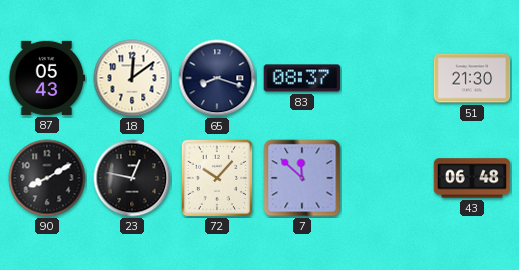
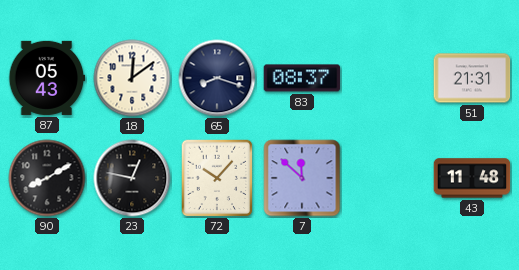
51: 21:30 -> 21:31
43: 06:48 -> 11:48
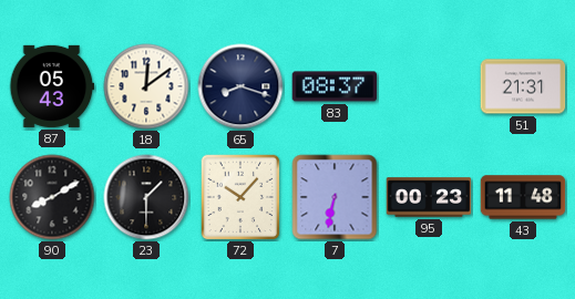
23: 12:47 -> 1:30
7: 11:52 -> 6:32
95: none -> 00:23
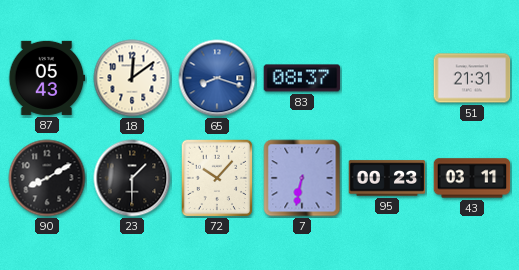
65 dial: navy -> blue
43: 11:48 -> 03:11
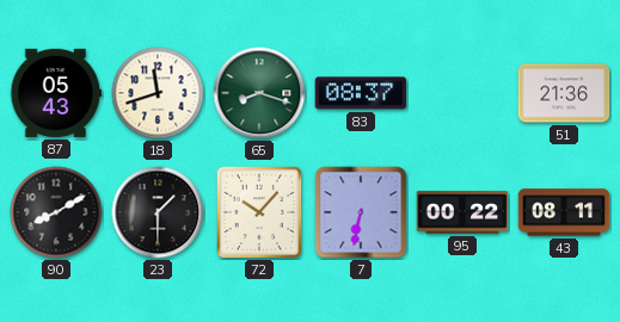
18: 12:09 -> 11:42
65 dial: blue -> green
51: 21:31 -> 21:36
95: 00:23 -> 00:22
43: 03:11 -> 08:11
